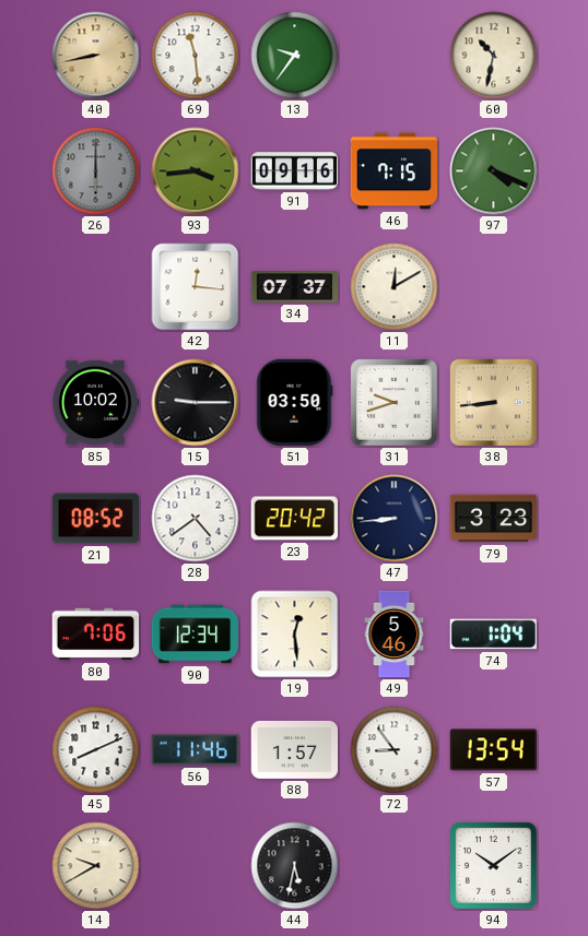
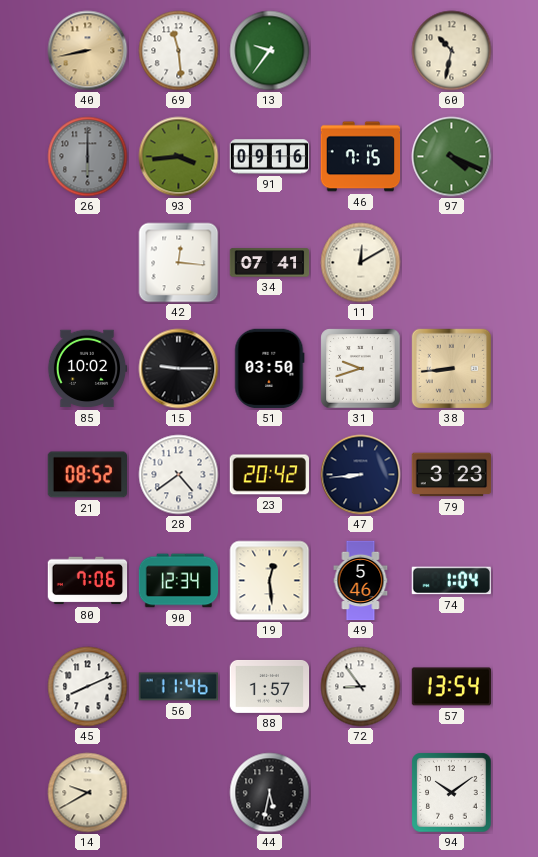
34: 07:37 -> 07:41
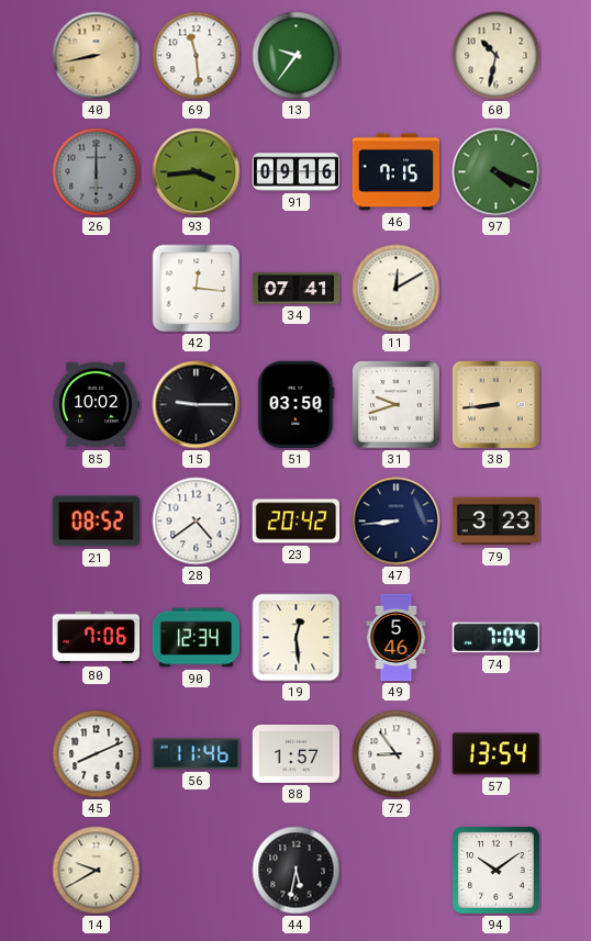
74: 1:04 -> 7:04
